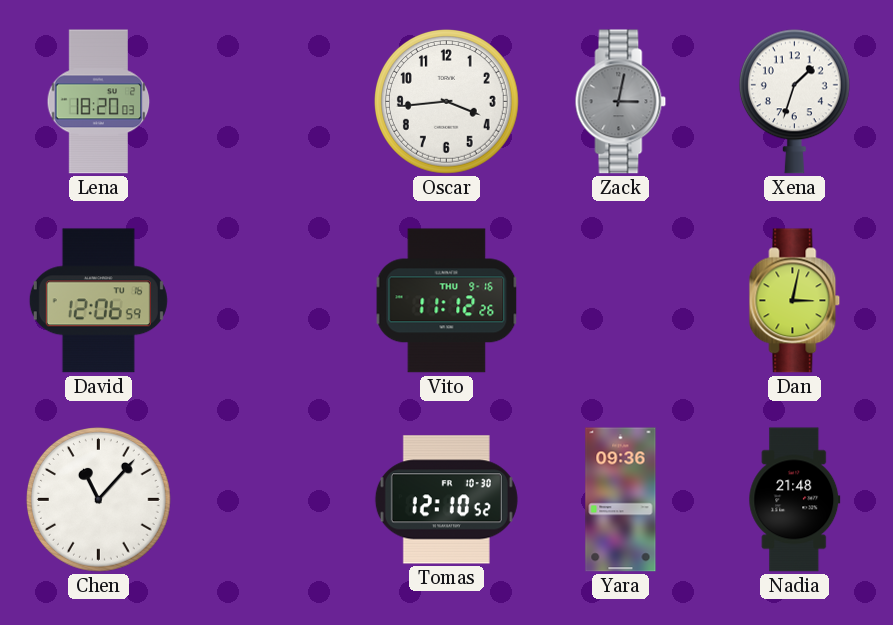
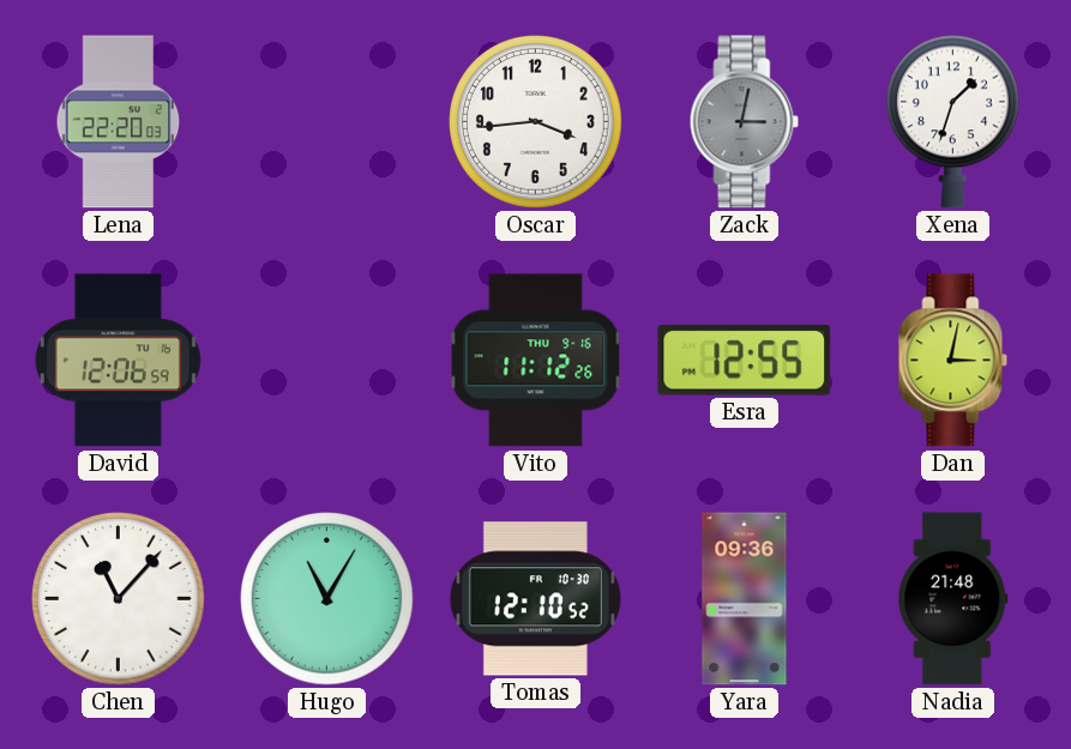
Lena: 18:20 -> 22:20
Esra: none -> 12:55
Hugo: none -> 11:05
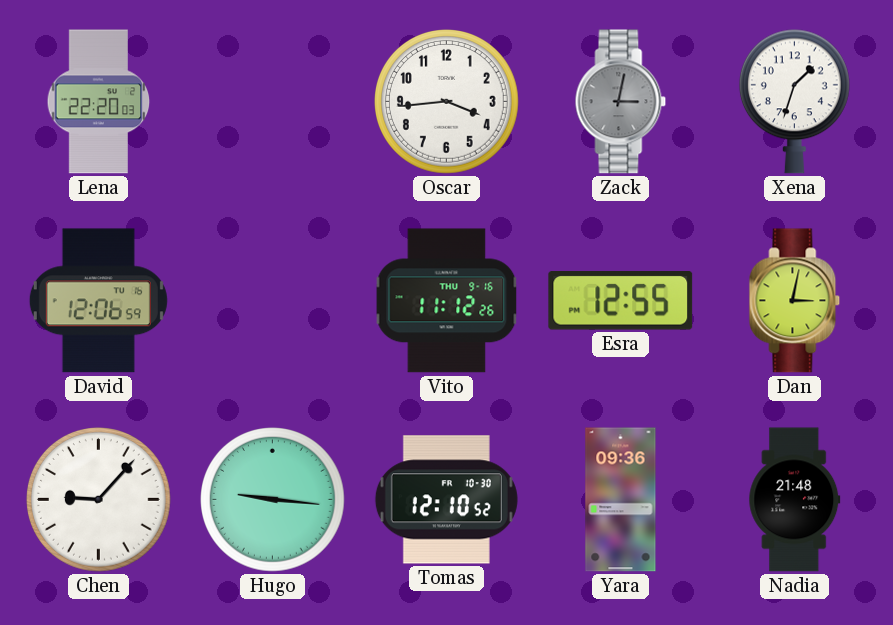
Chen: 11:07 -> 9:07
Hugo: 11:05 -> 9:16
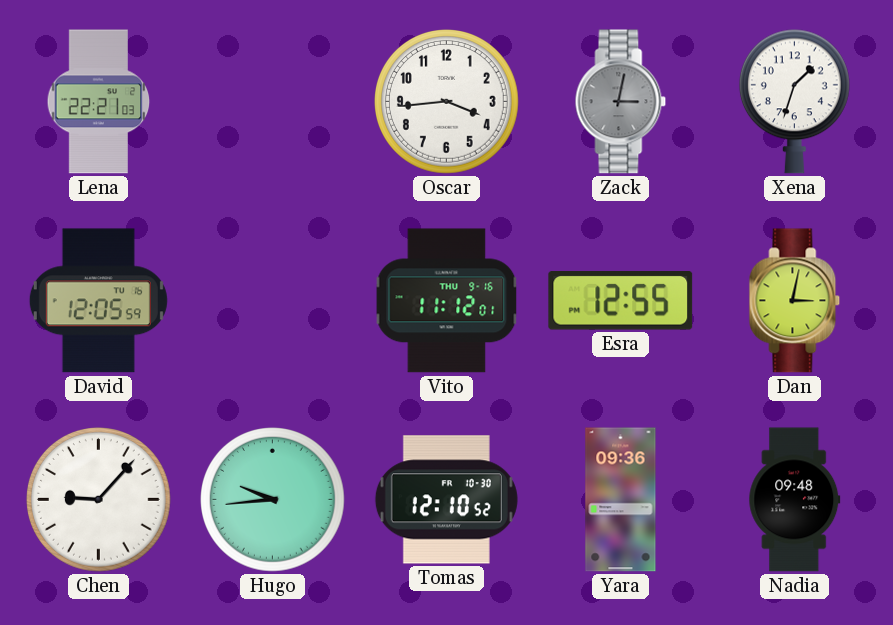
Lena: 22:20 -> 22:21
David: 12:06 -> 12:05
Vito: 11:12:26 -> 11:12:01
Hugo: 9:16 -> 9:44
Nadia: 21:48 -> 09:48
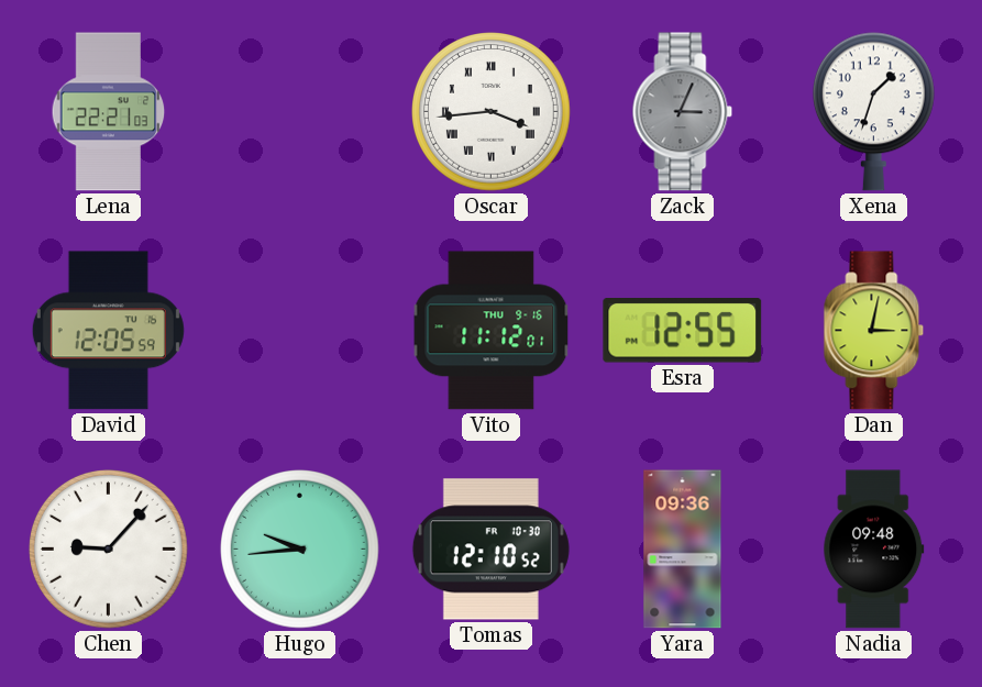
Oscar numerals: Arabic -> Roman
Zack: 3:02 -> 3:04
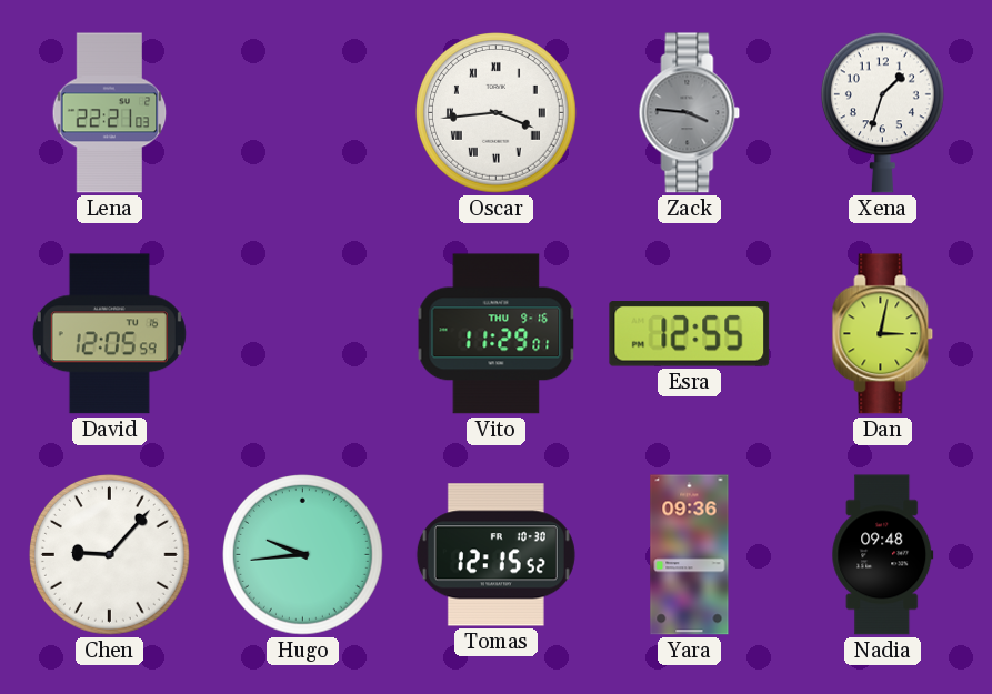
Zack: 3:04 -> 3:46
Vito: 11:12 -> 11:29
Tomas: 12:10 -> 12:15
